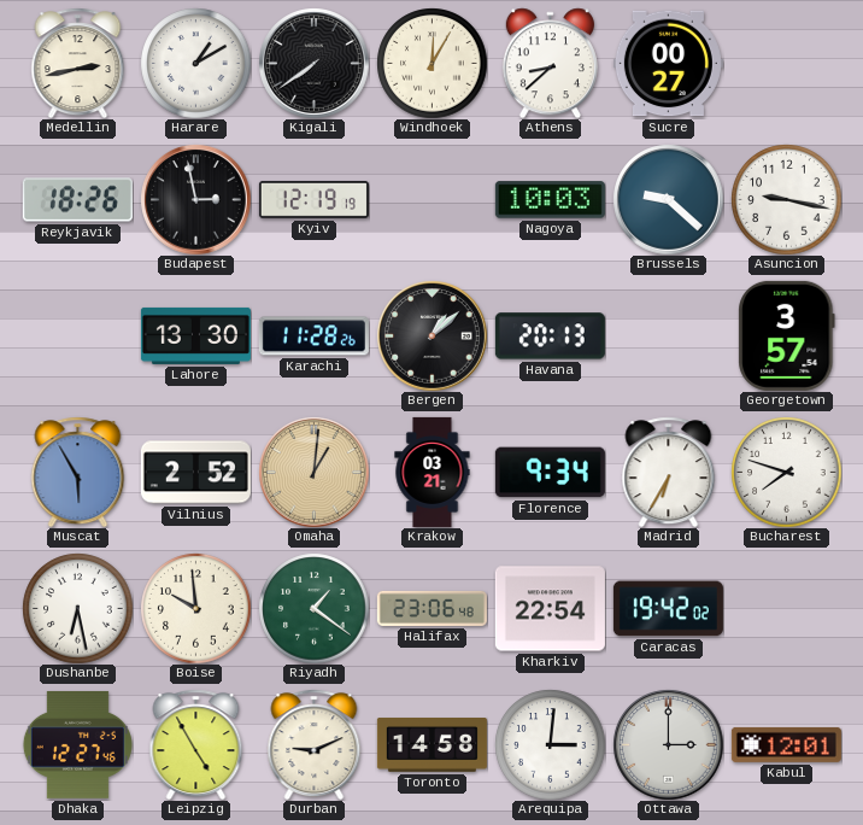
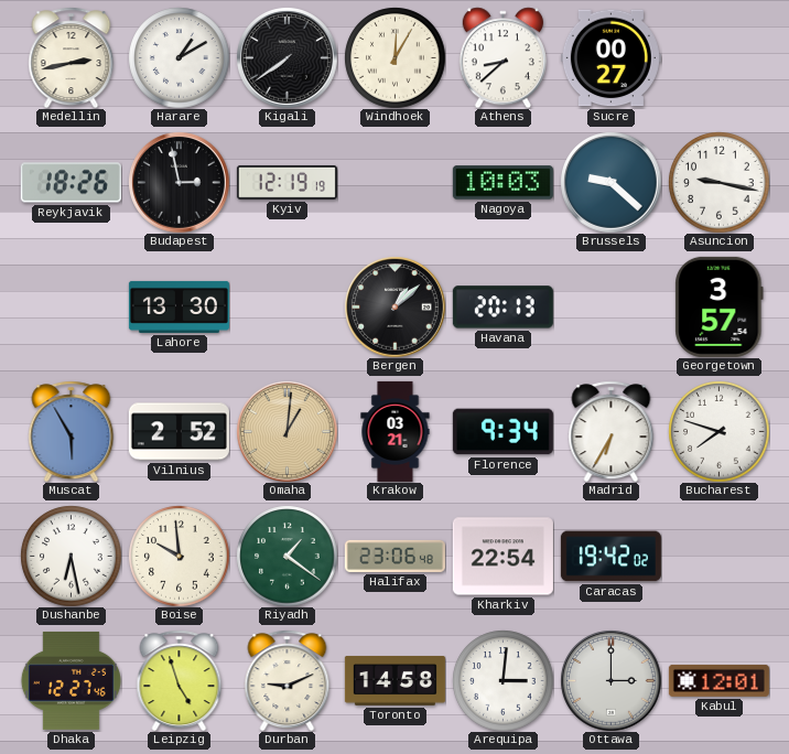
Karachi: 11:28 -> none
Leipzig: 4:55 -> 4:57
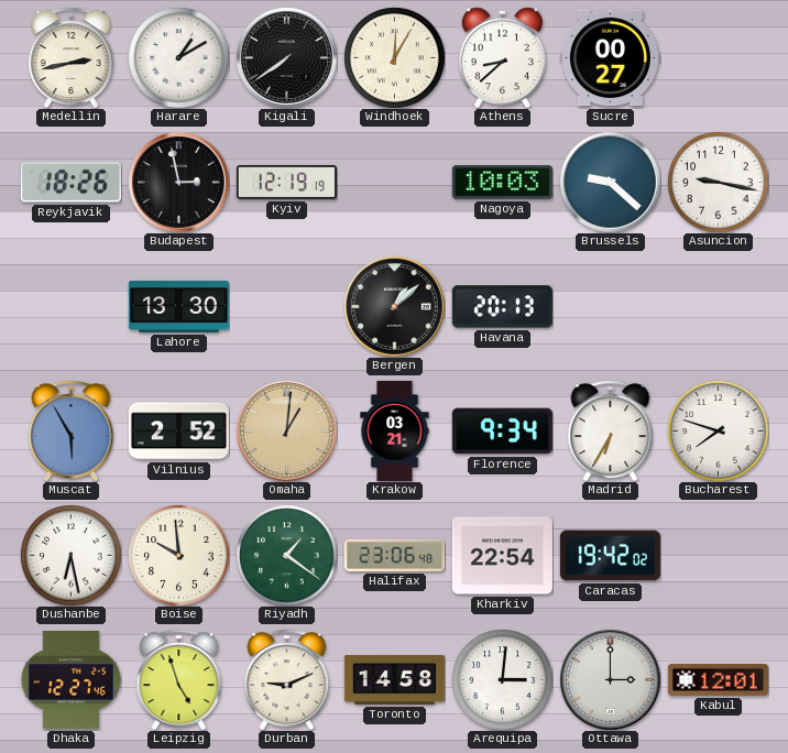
Georgetown: 3:57 -> none
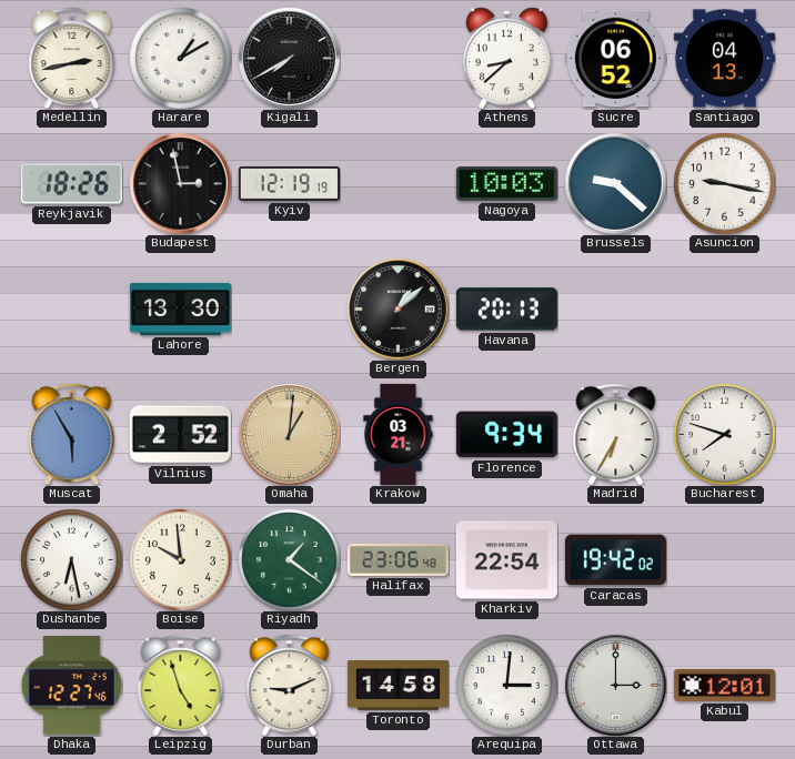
Kigali: 7:39 -> 7:40
Windhoek: 12:05 -> none
Sucre: 00:27 -> 06:52
Santiago: none -> 04:13
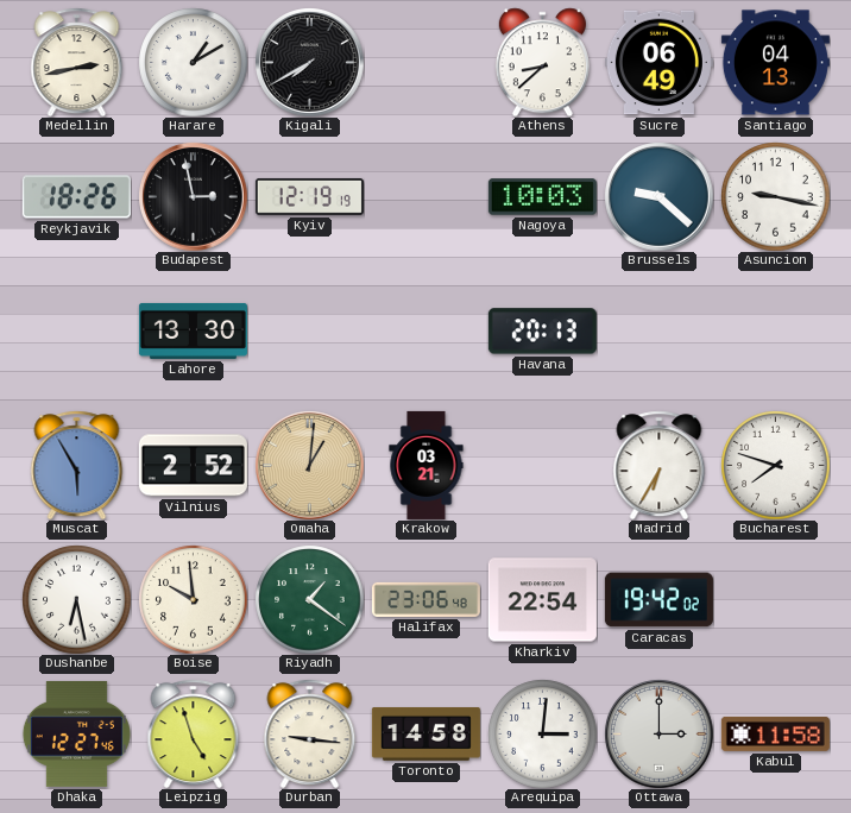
Sucre: 06:52 -> 06:49
Bergen: 1:08 -> none
Florence: 9:34 -> none
Durban: 9:11 -> 9:16
Kabul: 12:01 -> 11:58
